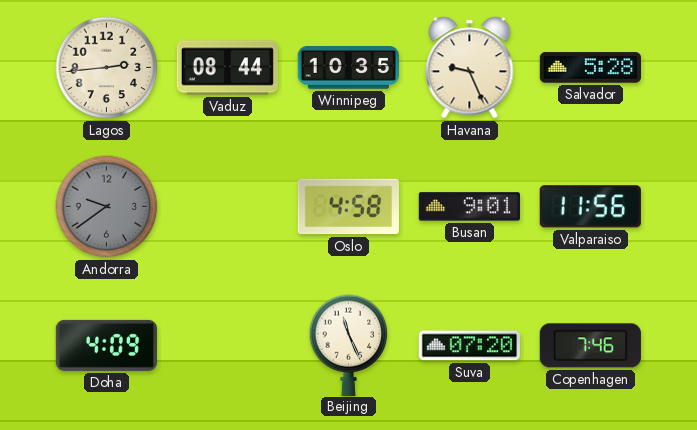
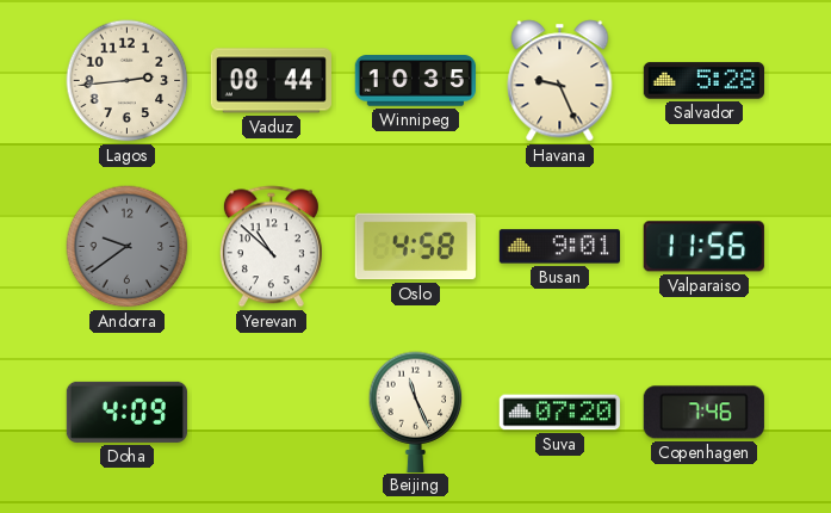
Yerevan: none -> 10:52
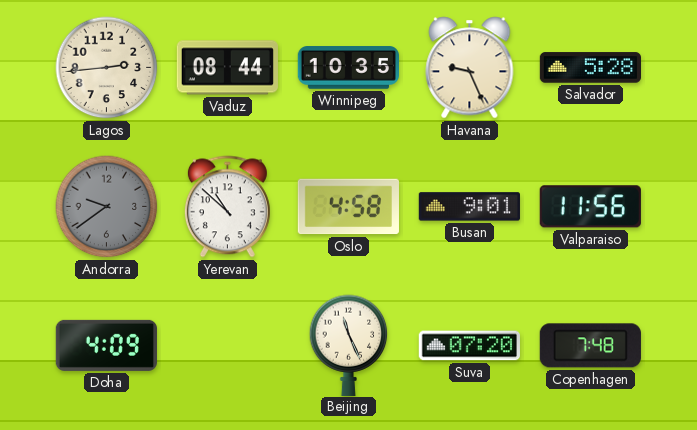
Copenhagen: 7:46 -> 7:48
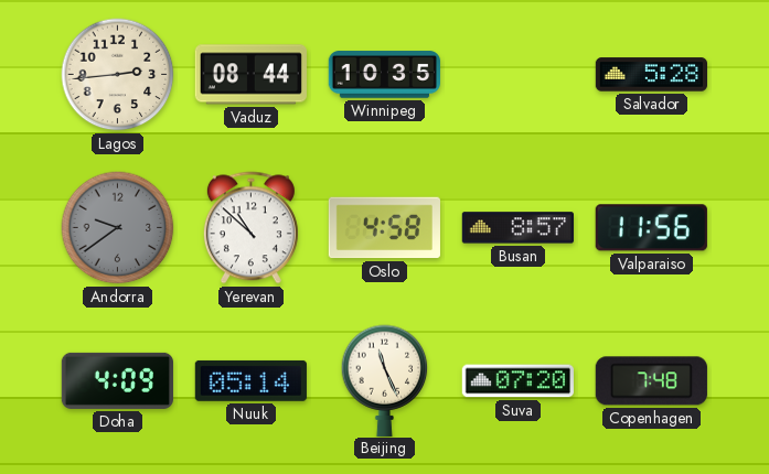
Havana: 9:26 -> none
Busan: 9:01 -> 8:57
Nuuk: none -> 05:14
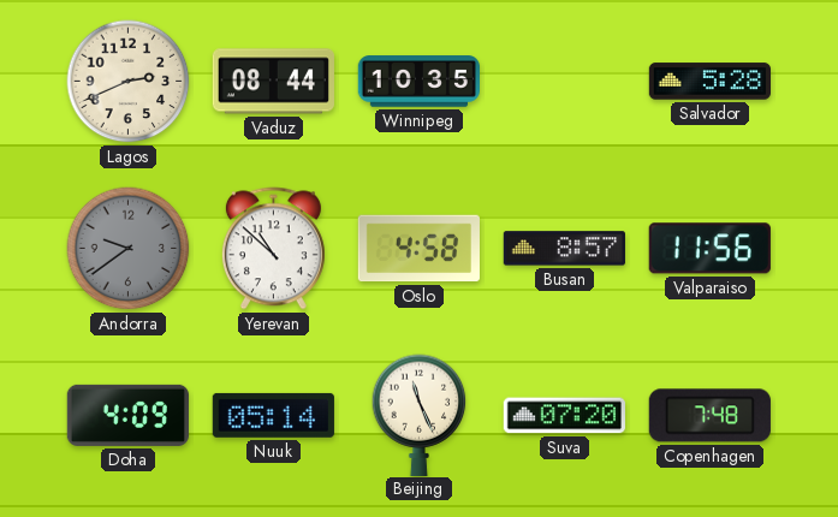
Lagos: 2:44 -> 2:41
